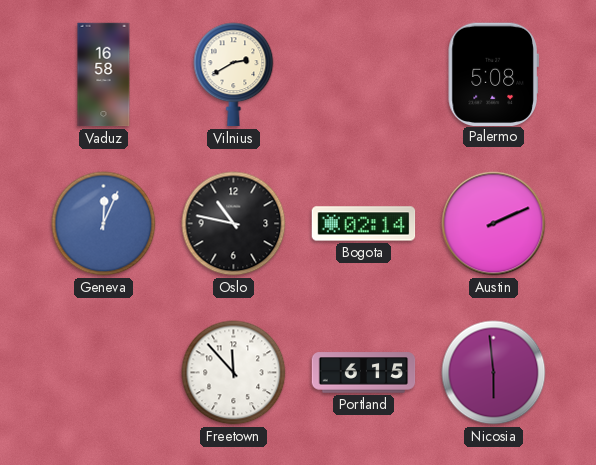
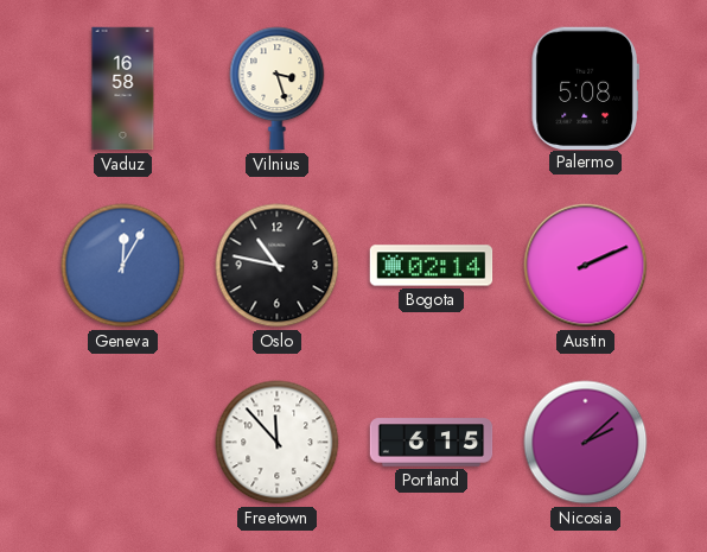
Vilnius: 2:40 -> 3:27
Geneva: 12:04 -> 12:05
Nicosia: 5:59 -> 2:08
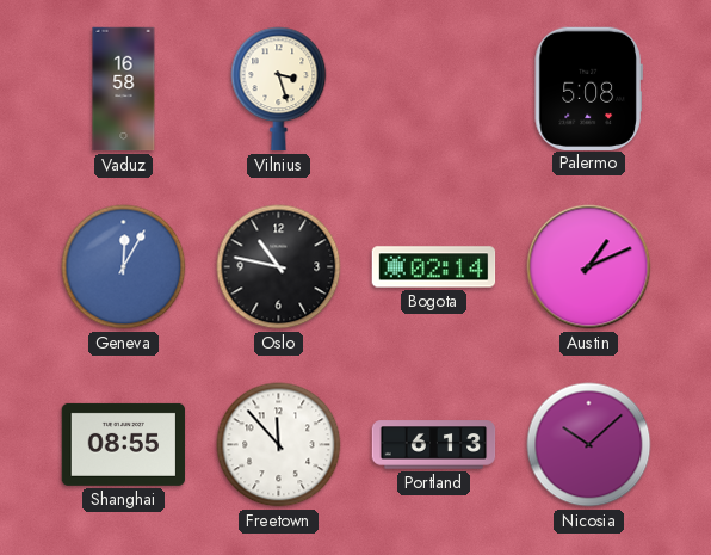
Austin: 2:11 -> 1:11
Shanghai: none -> 08:55
Portland: 6:15 -> 6:13
Nicosia: 2:08 -> 10:08
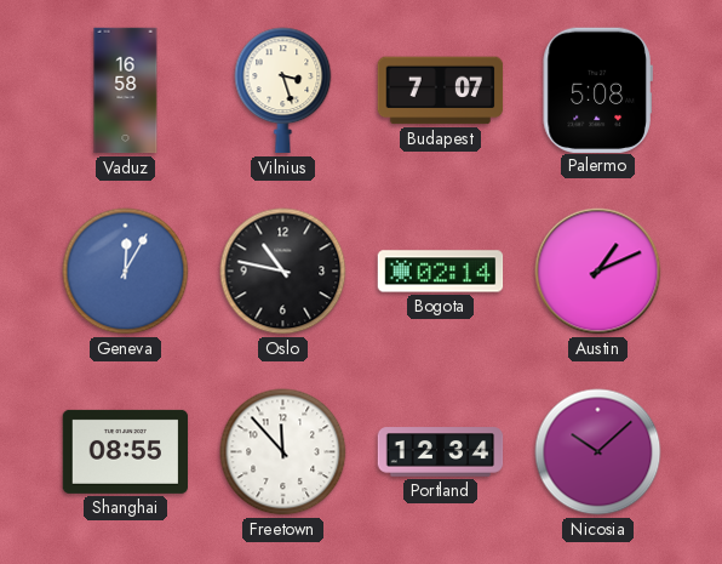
Budapest: none -> 7:07
Portland: 6:13 -> 12:34
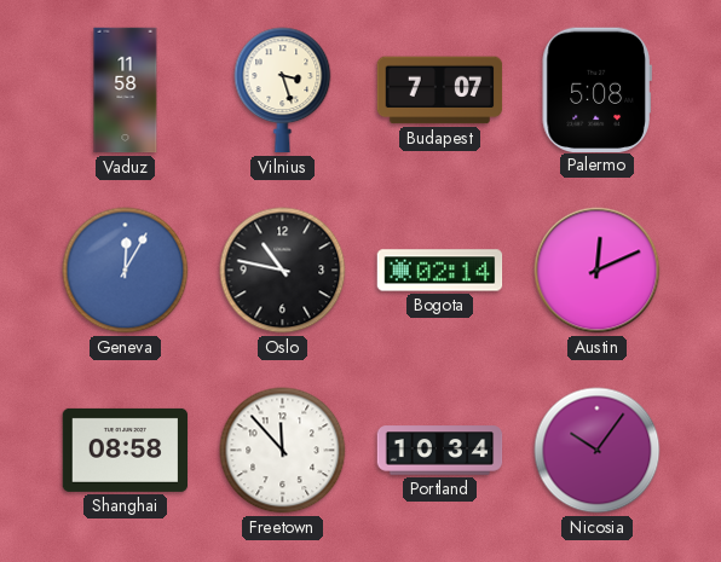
Vaduz: 16:58 -> 11:58
Austin: 1:11 -> 12:11
Shanghai: 08:55 -> 08:58
Portland: 12:34 -> 10:34
Nicosia: 10:08 -> 10:06
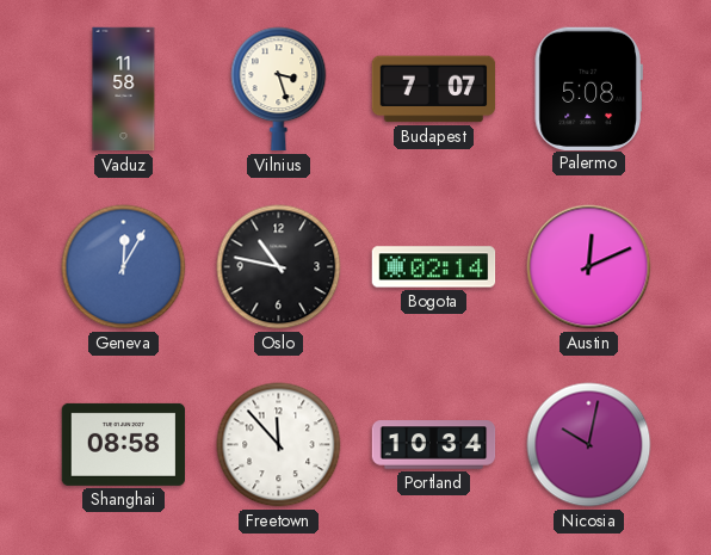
Nicosia: 10:06 -> 10:02
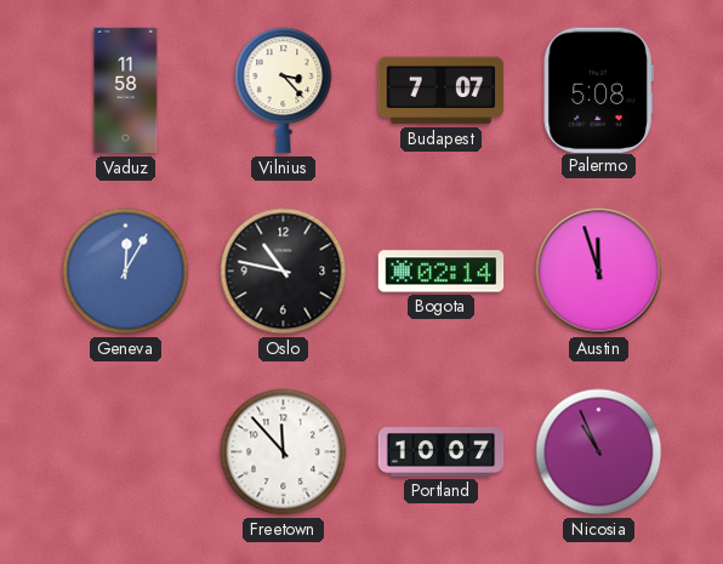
Vilnius: 3:27 -> 3:23
Austin: 12:11 -> 11:57
Shanghai: 08:58 -> none
Portland: 10:34 -> 10:07
Nicosia: 10:02 -> 10:56
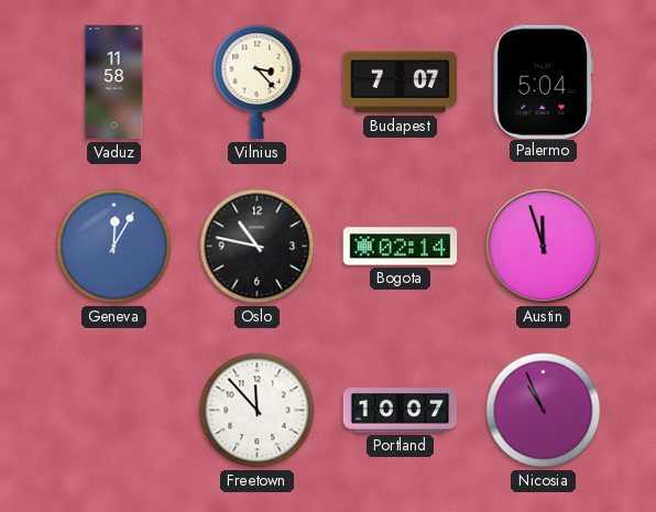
Palermo: 5:08 -> 5:04
